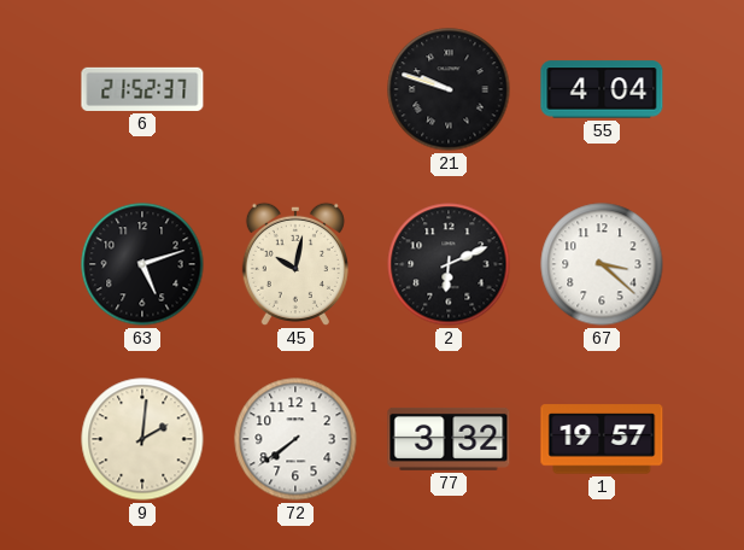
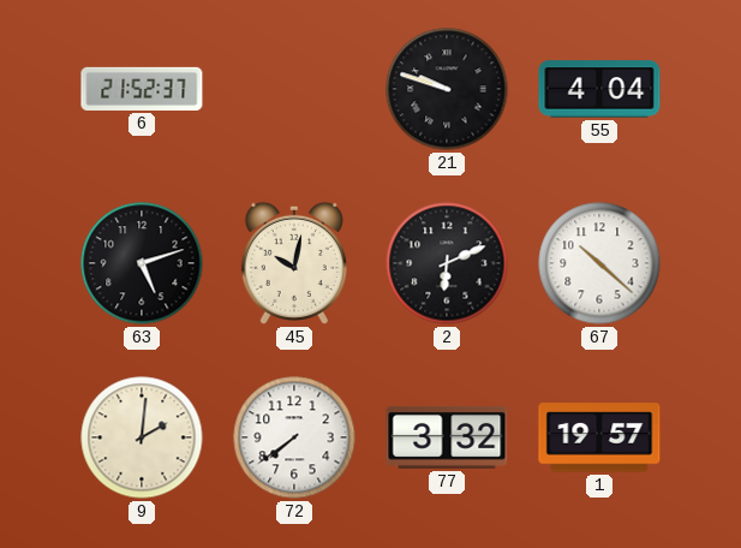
67: 3:22 -> 10:22
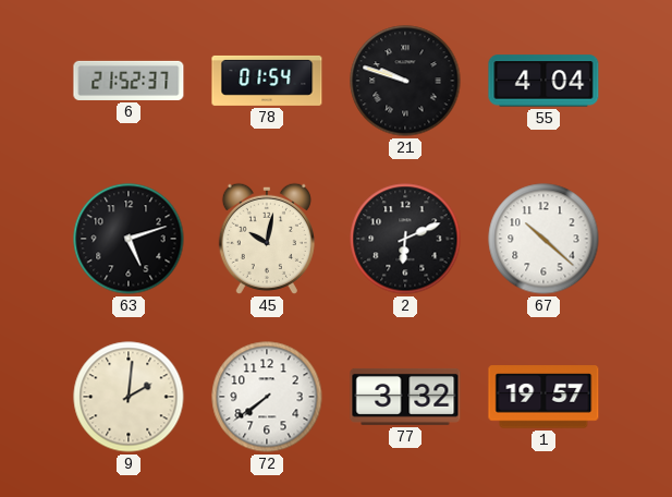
78: none -> 01:54
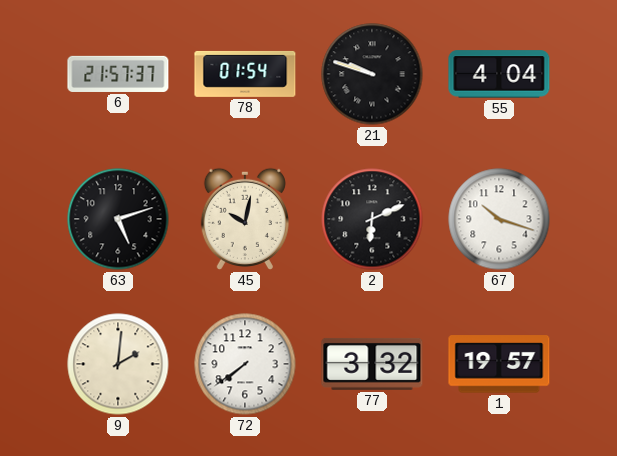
6: 21:52 -> 21:57
67: 10:22 -> 10:18
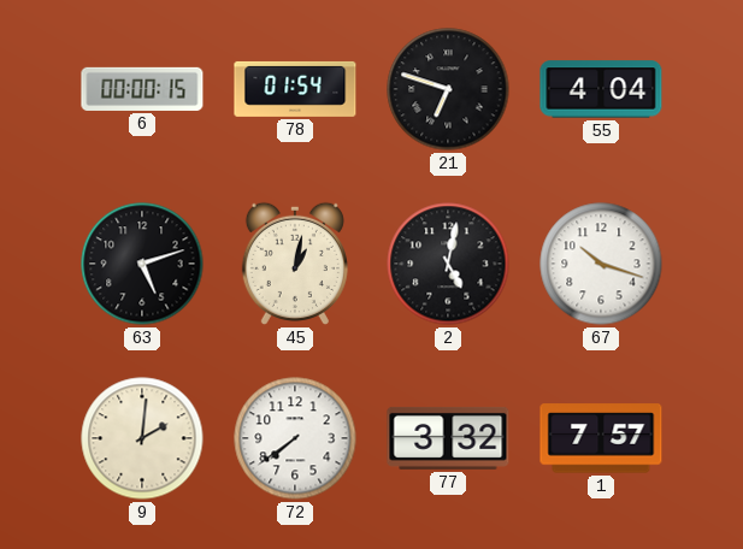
6: 21:57 -> 00:00
21: 9:48 -> 6:48
45: 10:02 -> 1:02
2: 6:11 -> 5:02
1: 19:57 -> 7:57
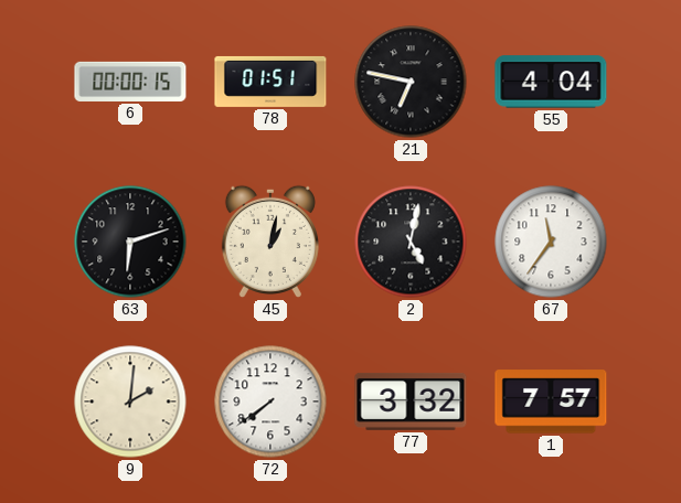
78: 01:54 -> 01:51
21: 6:48 -> 6:47
63: 5:12 -> 6:12
67: 10:18 -> 11:36
